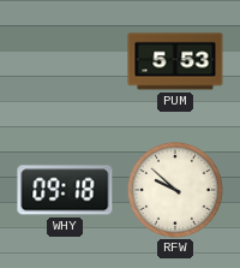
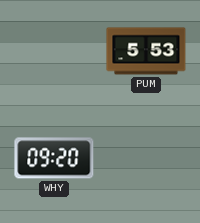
WHY: 09:18 -> 09:20
RFW: 9:52 -> none
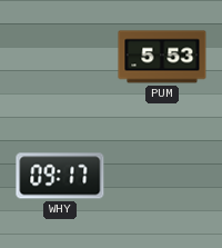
WHY: 09:20 -> 09:17
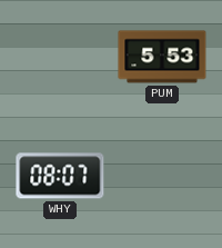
WHY: 09:17 -> 08:07
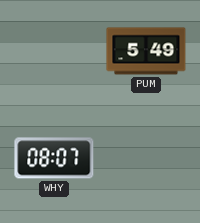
PUM: 5:53 -> 5:49
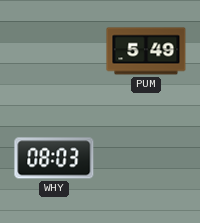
WHY: 08:07 -> 08:03
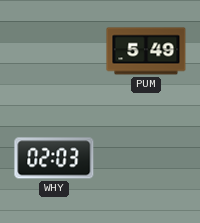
WHY: 08:03 -> 02:03
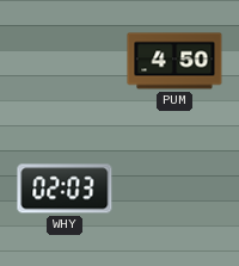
PUM: 5:49 -> 4:50
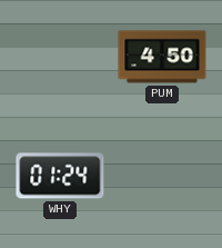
WHY: 02:03 -> 01:24
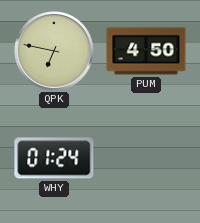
QPK: none -> 6:47
